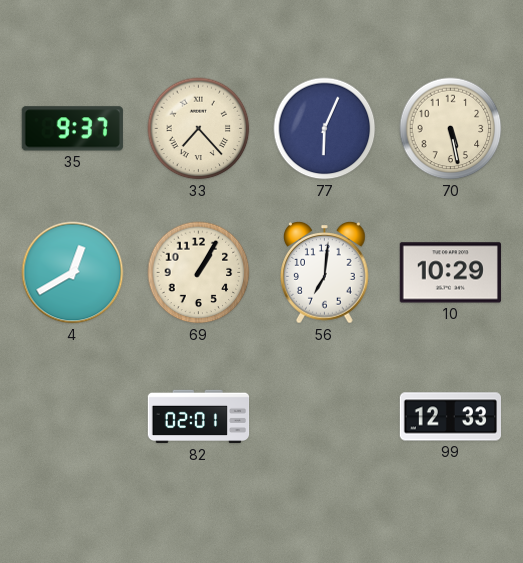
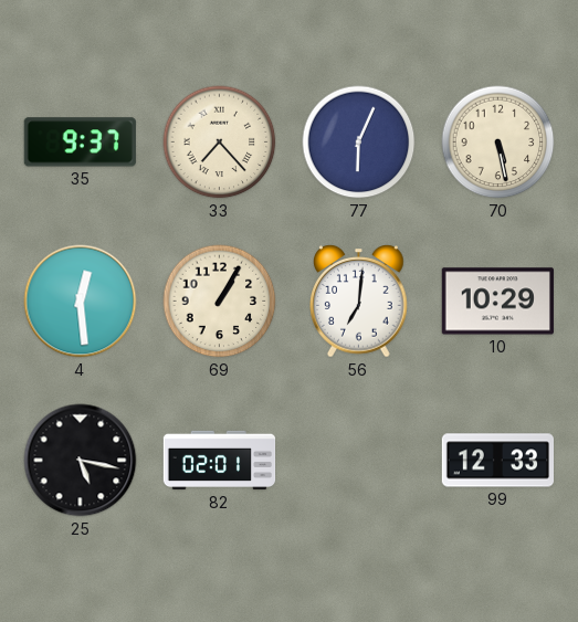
4: 12:40 -> 12:29
25: none -> 5:17
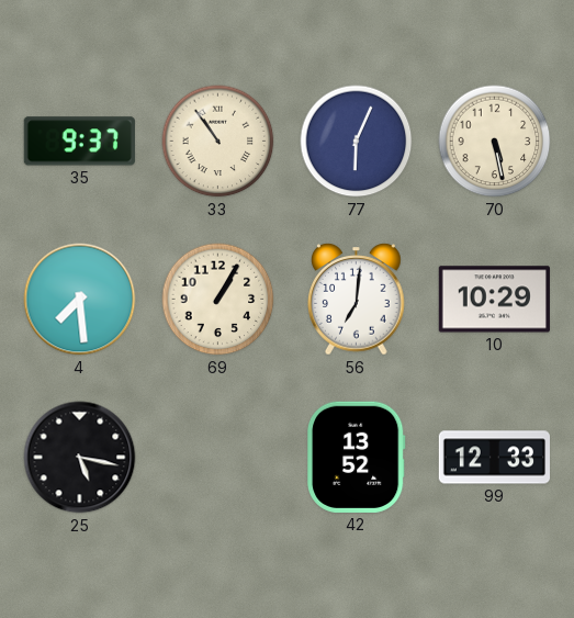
33: 7:23 -> 10:54
4: 12:29 -> 7:29
82: 02:01 -> none
42: none -> 13:52
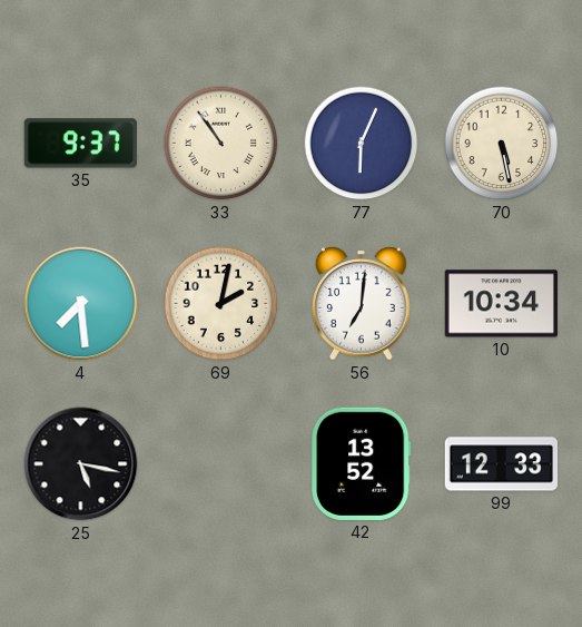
69: 1:05 -> 2:02
10: 10:29 -> 10:34
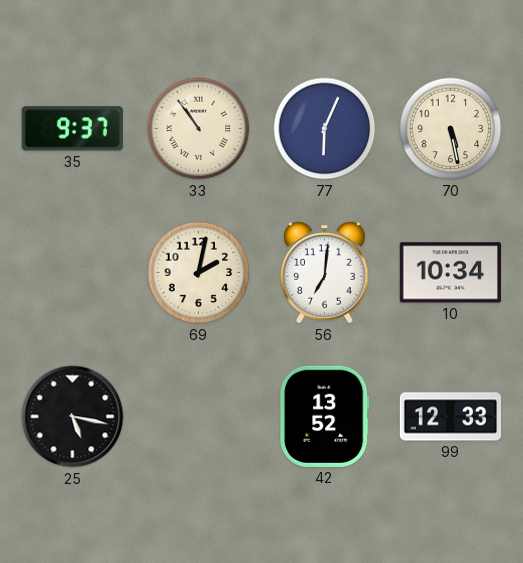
4: 7:29 -> none
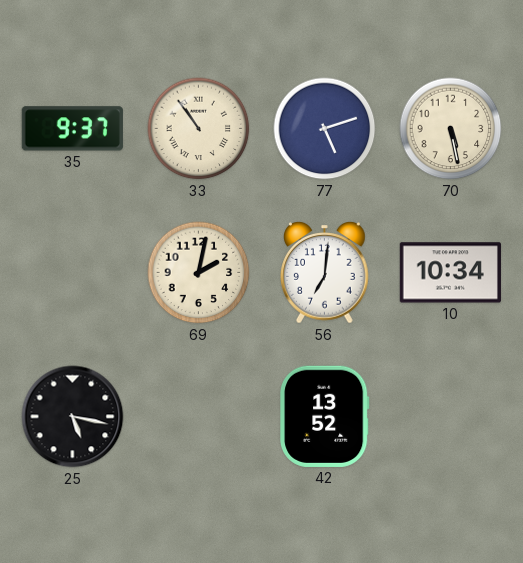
77: 6:04 -> 5:12
99: 12:33 -> none
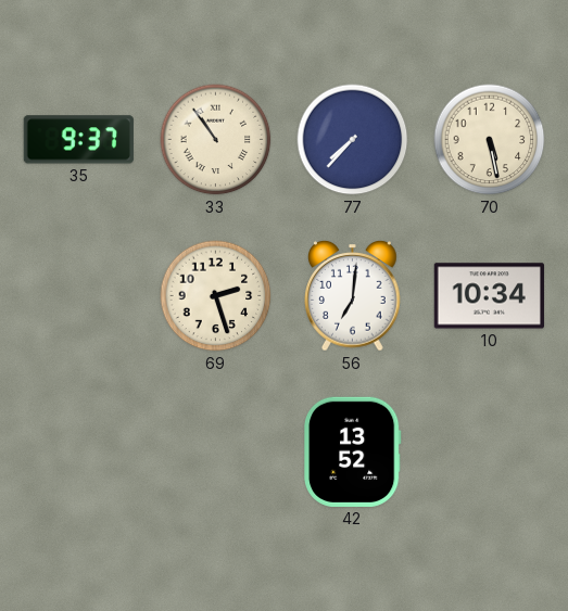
77: 5:12 -> 7:37
69: 2:02 -> 2:27
25: 5:17 -> none
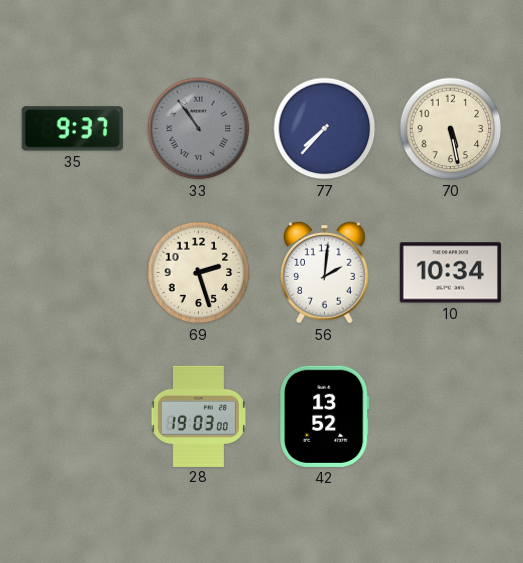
33 dial: cream -> grey
56: 7:01 -> 2:01
28: none -> 19:03
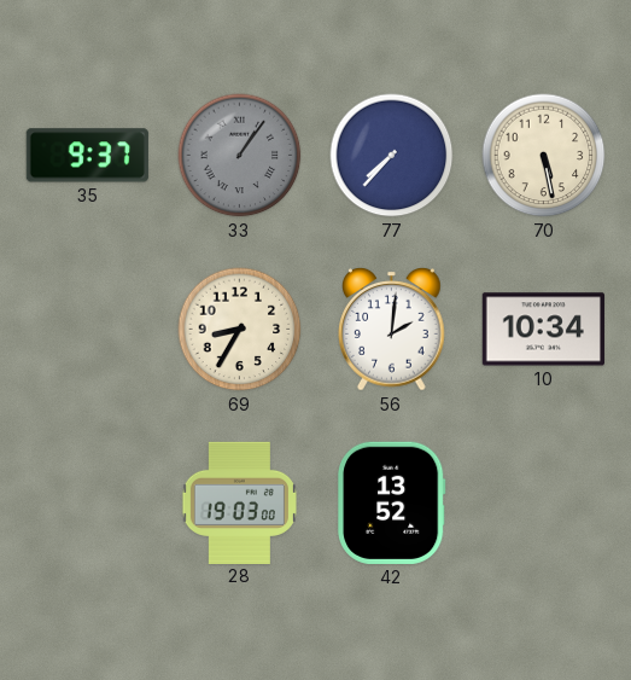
33: 10:54 -> 1:06
69: 2:27 -> 8:35
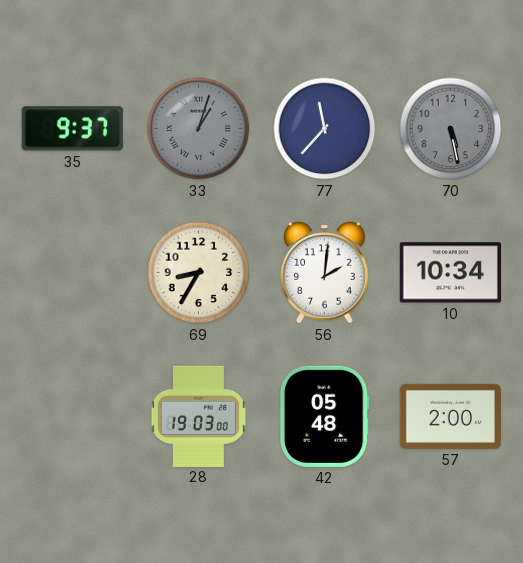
33: 1:06 -> 1:03
77: 7:37 -> 11:37
70 dial: cream -> grey
42: 13:52 -> 05:48
57: none -> 2:00
